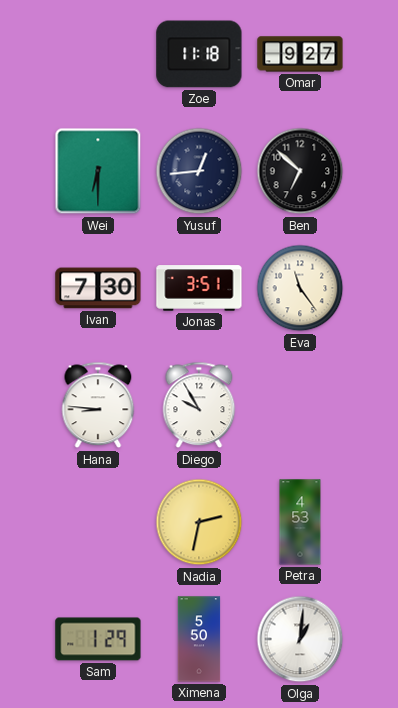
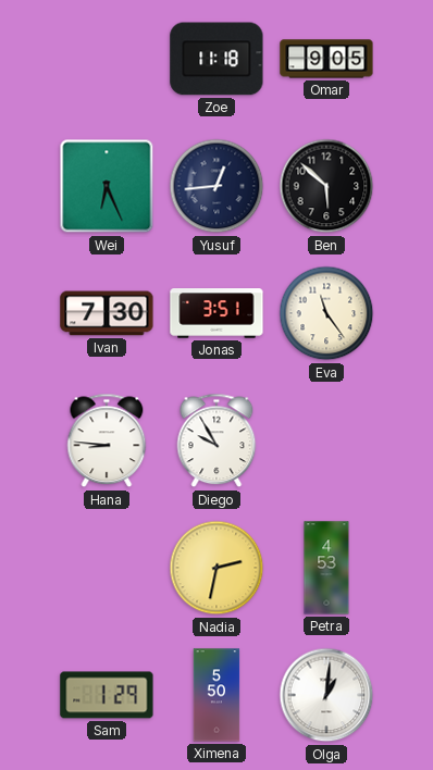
Omar: 9:27 -> 9:05
Wei: 6:30 -> 6:26
Ben: 6:52 -> 5:52
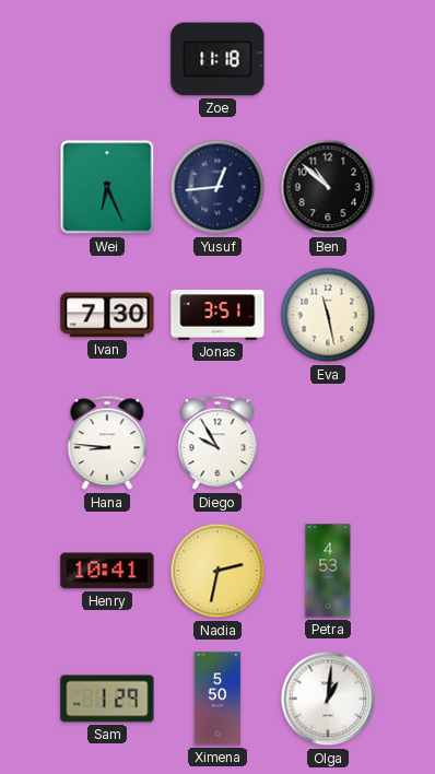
Omar: 9:05 -> none
Ben: 5:52 -> 10:52
Eva: 11:24 -> 11:28
Henry: none -> 10:41
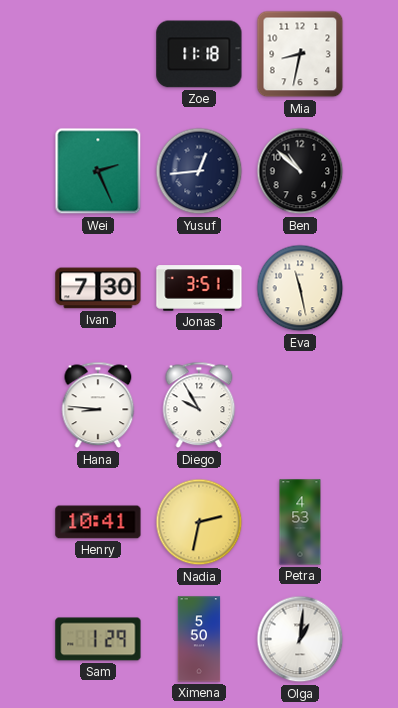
Mia: none -> 8:32
Wei: 6:26 -> 2:26
